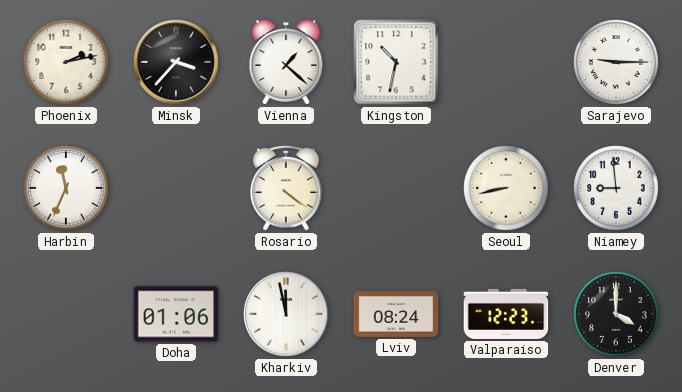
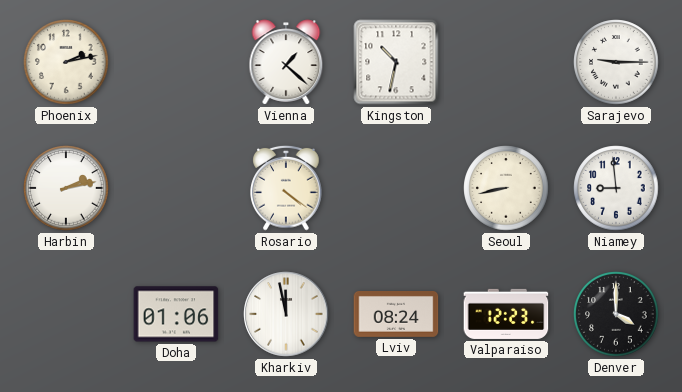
Minsk: 3:37 -> none
Harbin: 11:34 -> 2:13
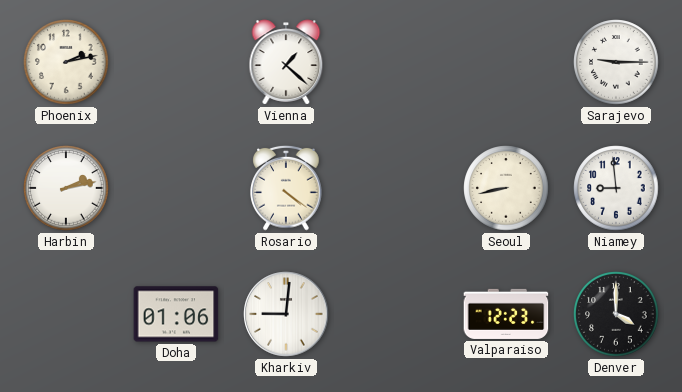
Kingston: 10:32 -> none
Kharkiv: 11:58 -> 9:01
Lviv: 08:24 -> none
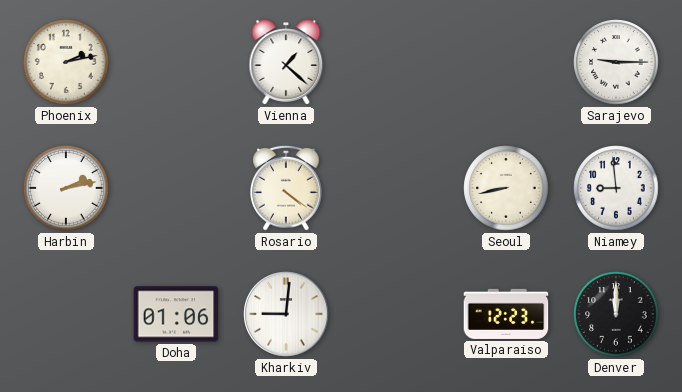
Denver: 4:00 -> 12:00
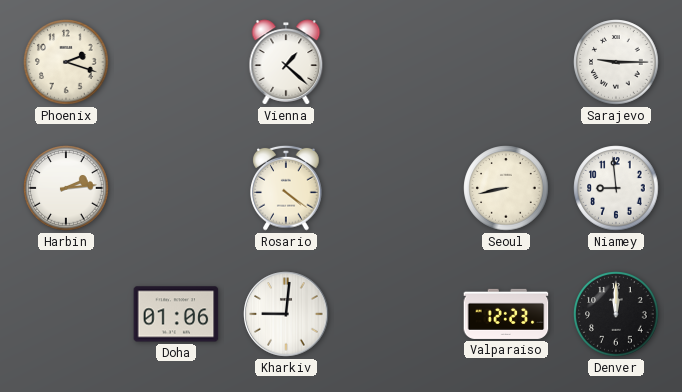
Phoenix: 2:13 -> 2:18
Harbin: 2:13 -> 2:14
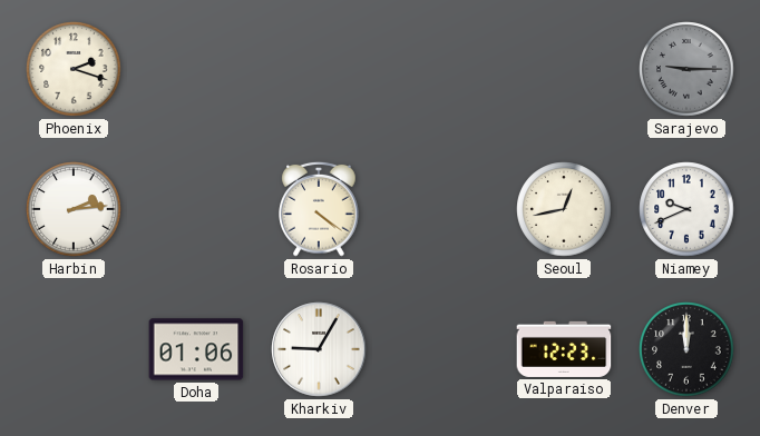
Vienna: 1:22 -> none
Sarajevo dial: white -> grey
Seoul: 8:43 -> 12:43
Niamey: 8:59 -> 9:41
Kharkiv: 9:01 -> 9:05
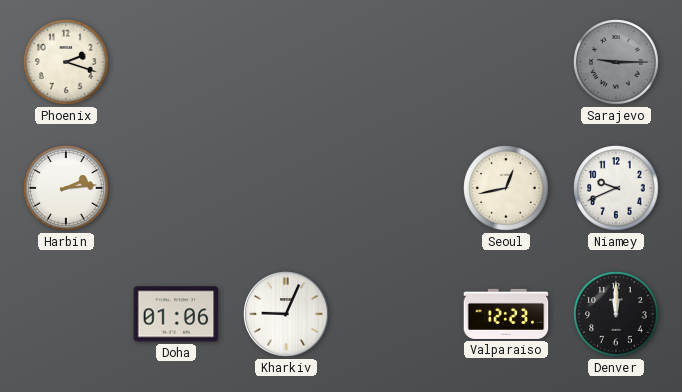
Rosario: 4:21 -> none
Kharkiv: 9:05 -> 9:04
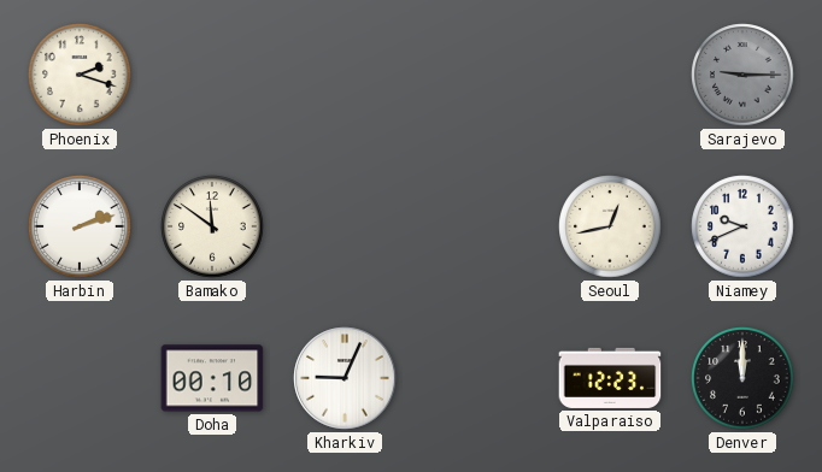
Harbin: 2:14 -> 2:12
Bamako: none -> 11:51
Doha: 01:06 -> 00:10
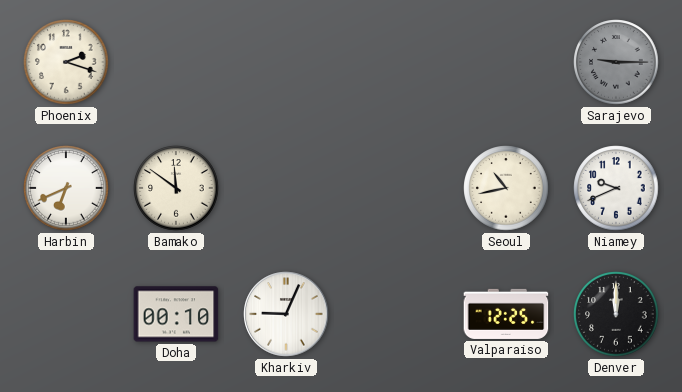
Harbin: 2:12 -> 6:41
Seoul: 12:43 -> 10:43
Valparaiso: 12:23 -> 12:25
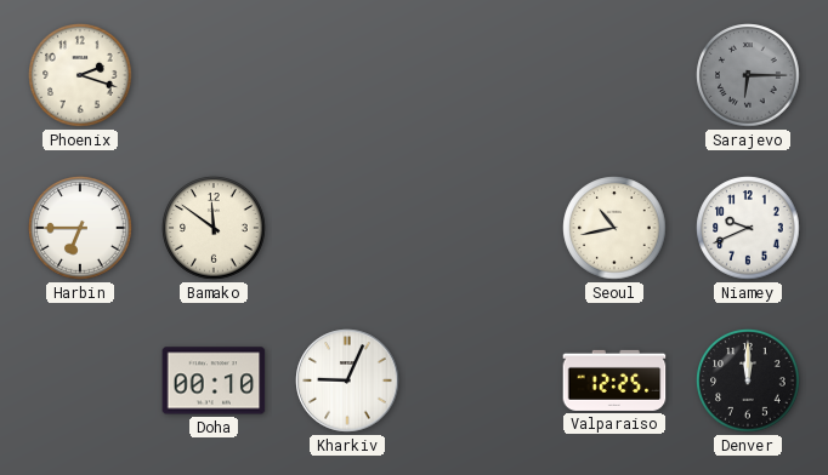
Sarajevo: 9:15 -> 6:15
Harbin: 6:41 -> 6:45
